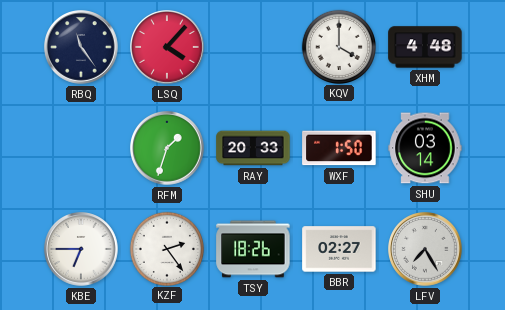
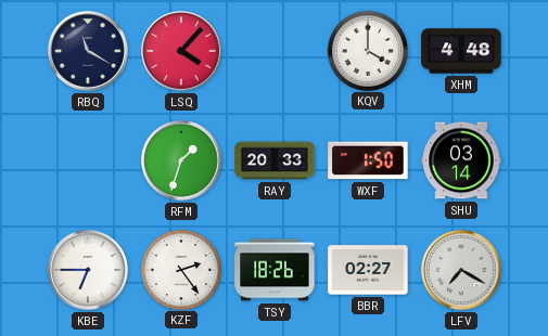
RBQ: 11:24 -> 11:20
LFV: 7:25 -> 7:20
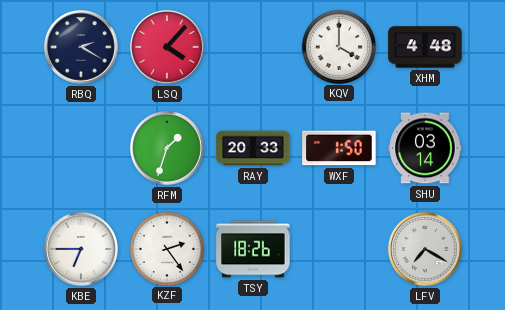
RBQ: 11:20 -> 2:20
BBR: 02:27 -> none
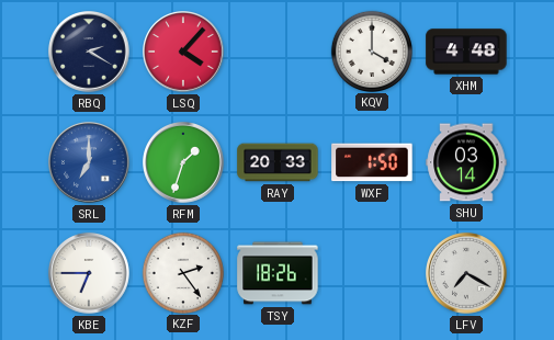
SRL: none -> 7:00
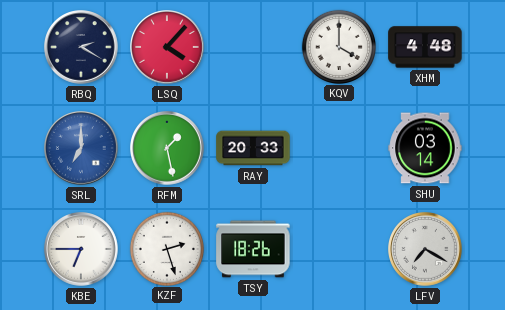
RFM: 1:33 -> 1:28
WXF: 1:50 -> none
KZF: 2:24 -> 2:27
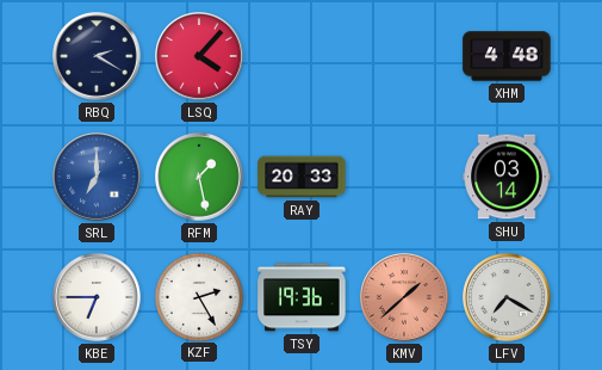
KQV: 4:00 -> none
KZF: 2:27 -> 2:25
TSY: 18:26 -> 19:36
KMV: none -> 1:38
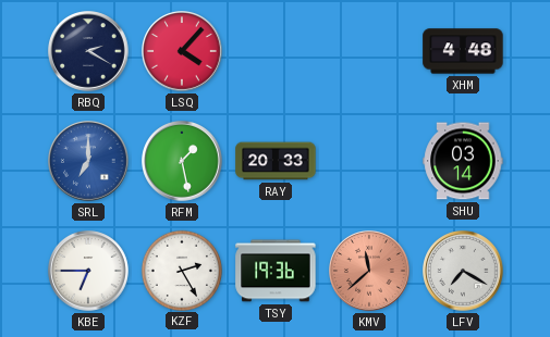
KMV: 1:38 -> 11:38
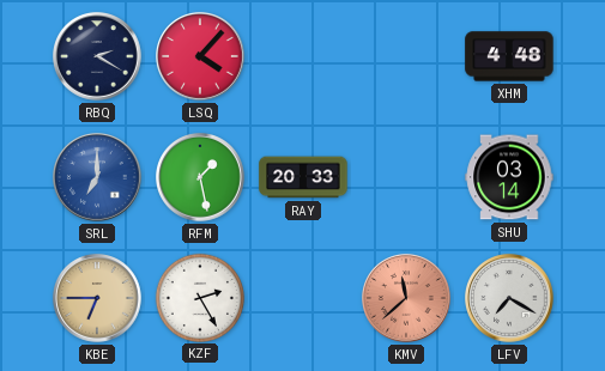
KBE dial: white -> champagne
TSY: 19:36 -> none
